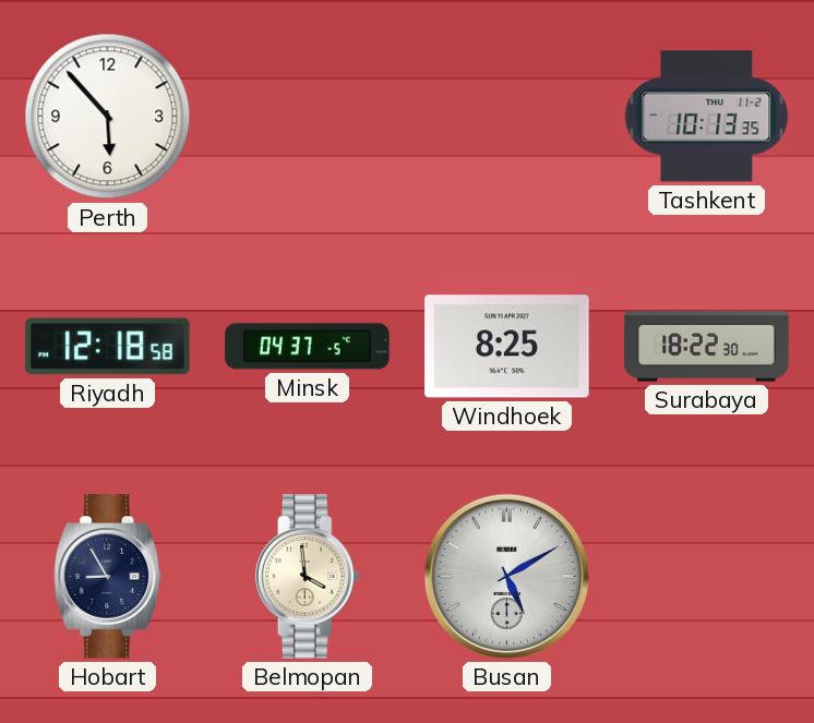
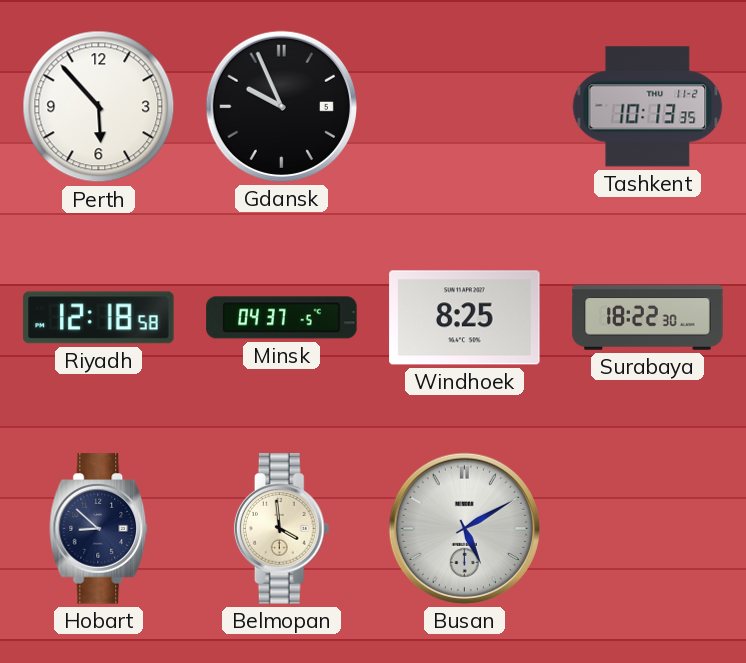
Gdansk: none -> 9:56
Hobart: 8:55 -> 8:52
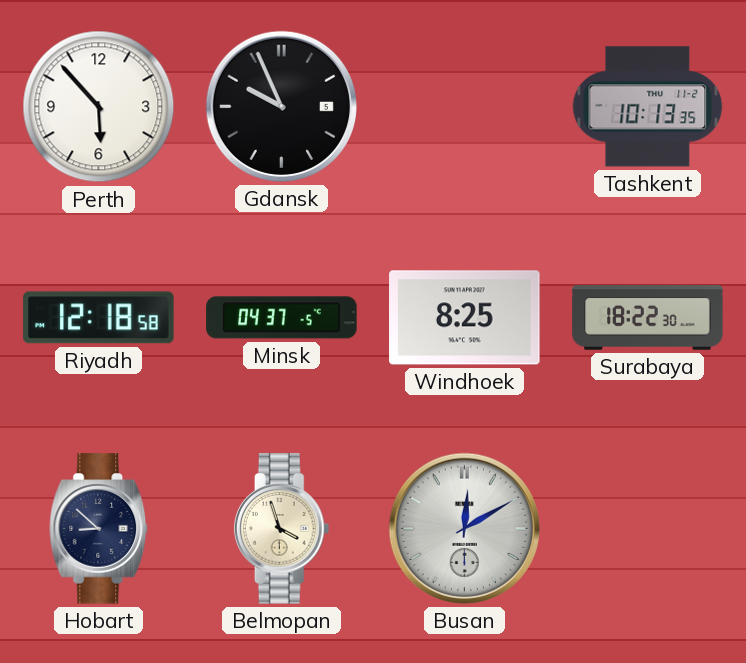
Belmopan: 3:59 -> 3:57
Busan: 5:10 -> 12:10
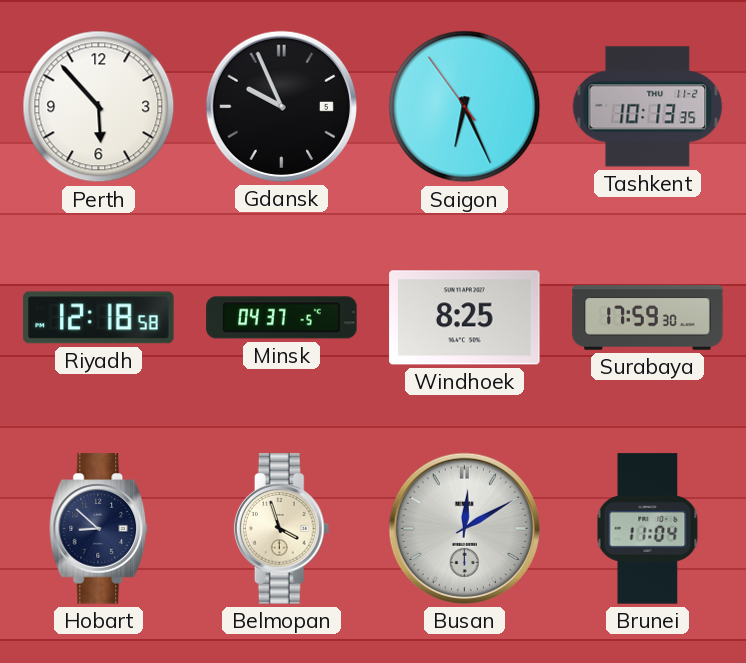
Saigon: none -> 6:25
Surabaya: 18:22 -> 17:59
Brunei: none -> 11:04
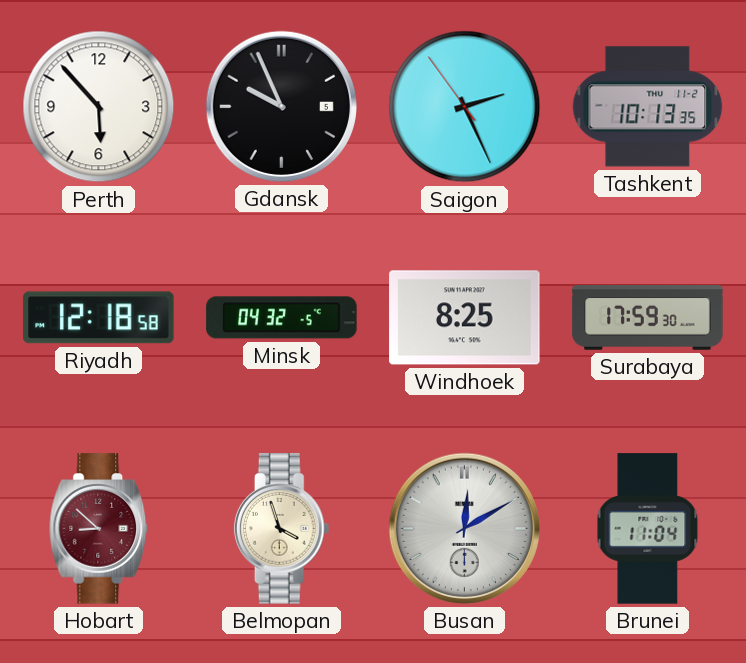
Saigon: 6:25 -> 2:25
Minsk: 04:37 -> 04:32
Hobart dial: navy -> burgundy
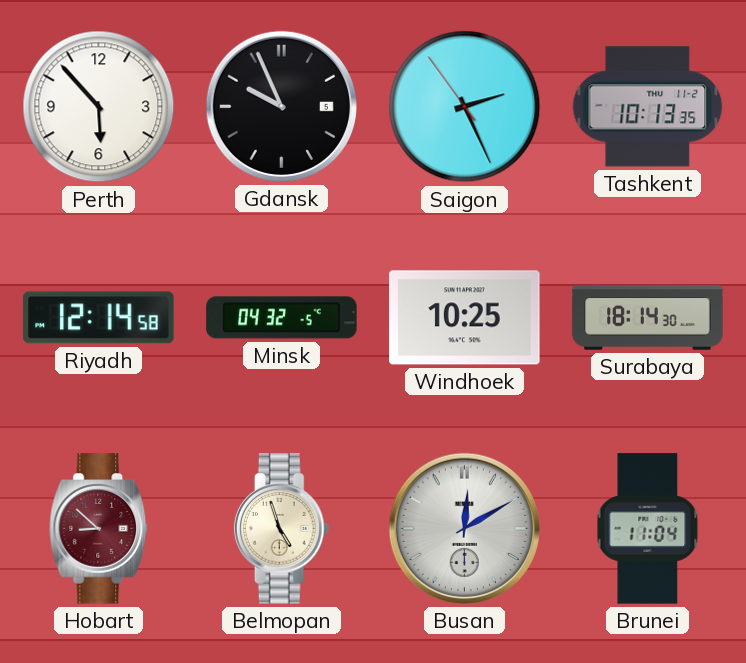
Riyadh: 12:18 -> 12:14
Windhoek: 8:25 -> 10:25
Surabaya: 17:59 -> 18:14
Belmopan: 3:57 -> 4:57
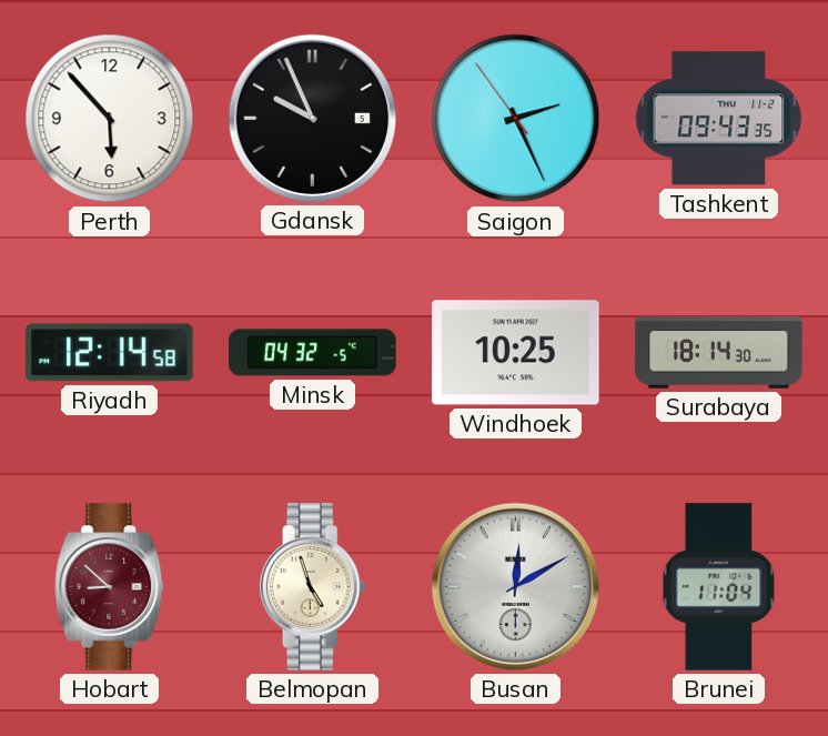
Tashkent: 10:13 -> 09:43
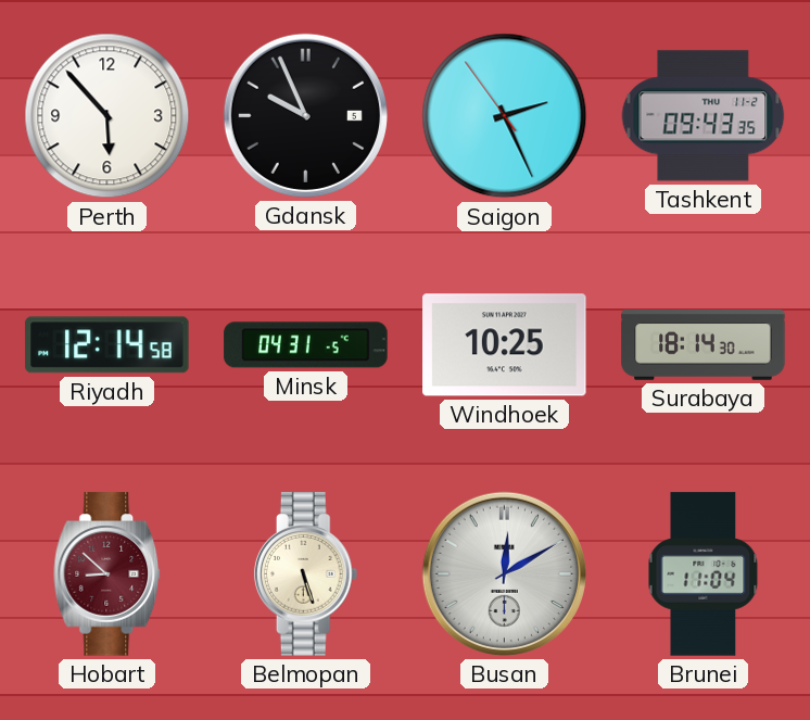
Minsk: 04:32 -> 04:31
Belmopan: 4:57 -> 5:27
